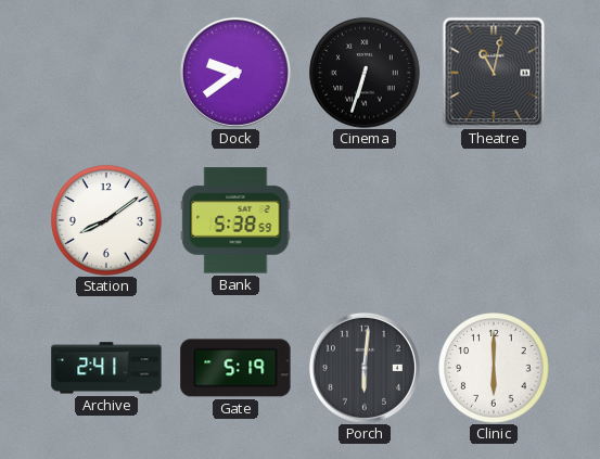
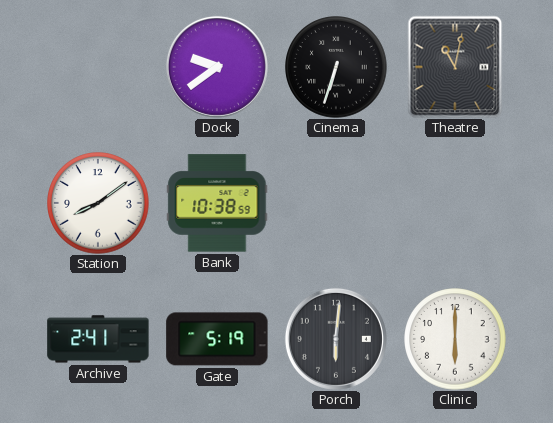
Bank: 5:38 -> 10:38
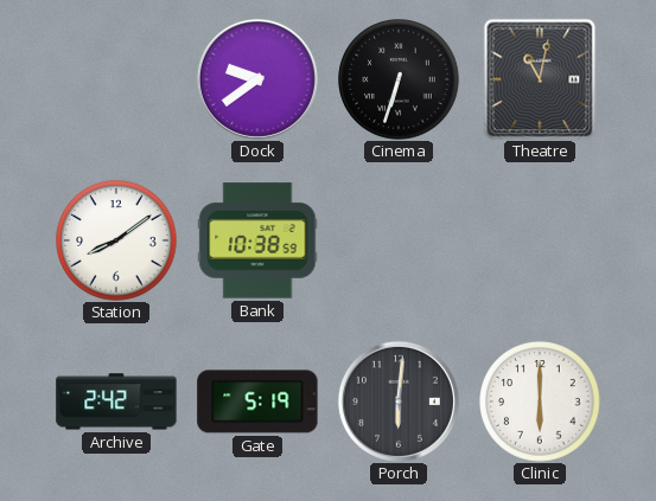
Archive: 2:41 -> 2:42
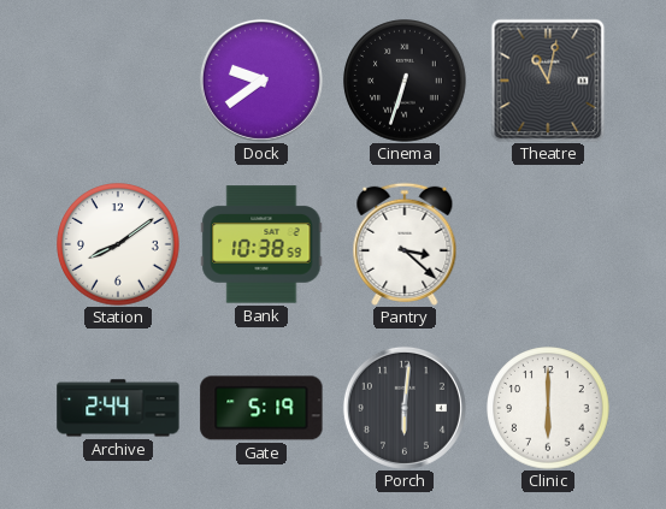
Pantry: none -> 3:22
Archive: 2:42 -> 2:44
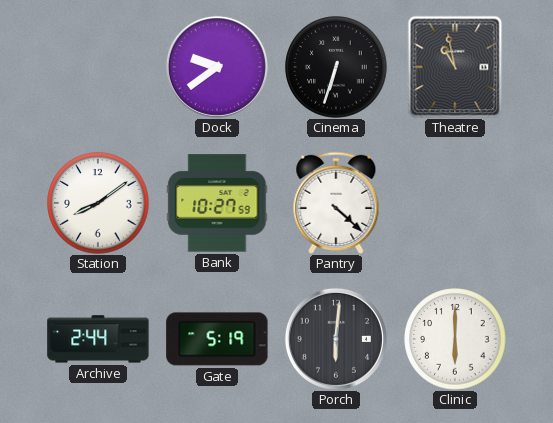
Theatre: 11:02 -> 10:58
Bank: 10:38 -> 10:27
Pantry: 3:22 -> 4:22
